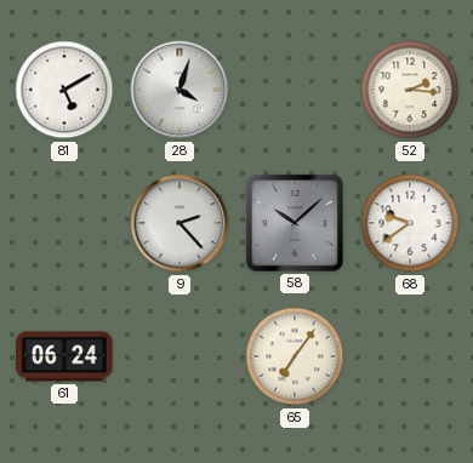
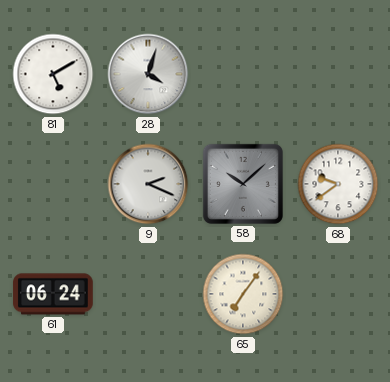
52: 2:16 -> none
9: 2:23 -> 2:19
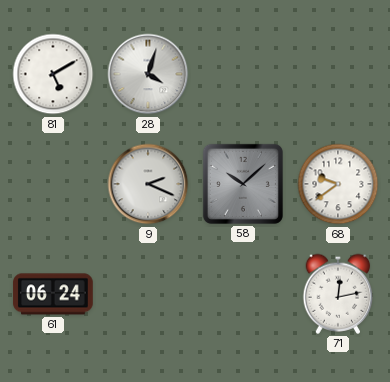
65: 7:06 -> none
71: none -> 12:13
